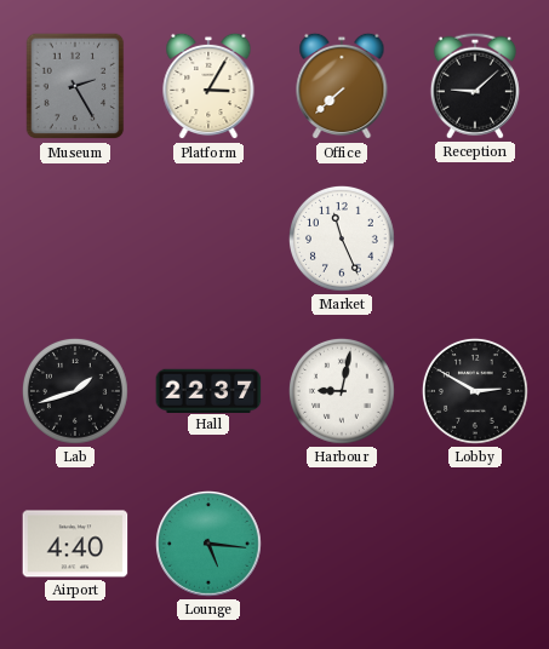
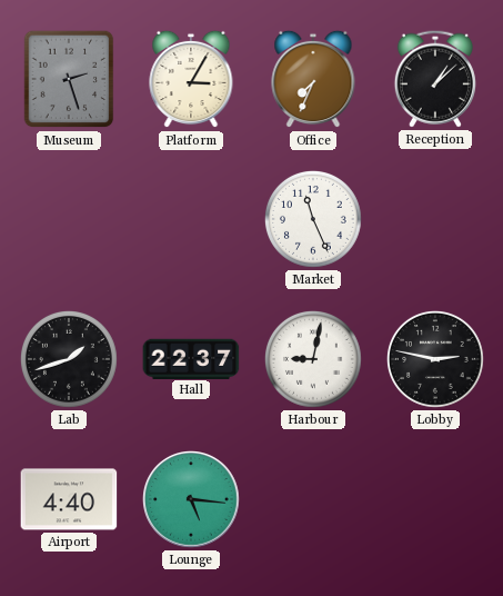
Museum: 2:25 -> 2:27
Office: 7:38 -> 7:34
Reception: 9:08 -> 1:08
Lobby: 2:50 -> 2:47
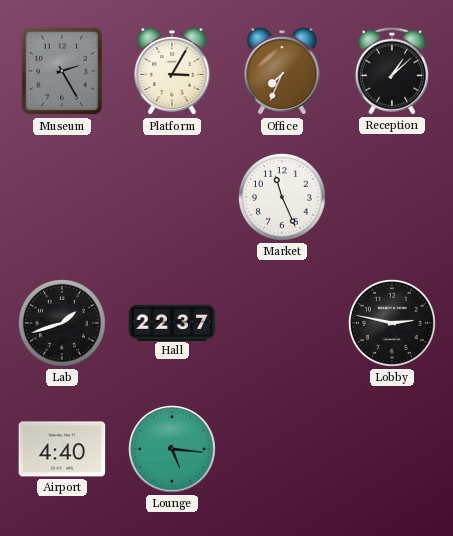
Museum: 2:27 -> 2:25
Harbour: 9:02 -> none
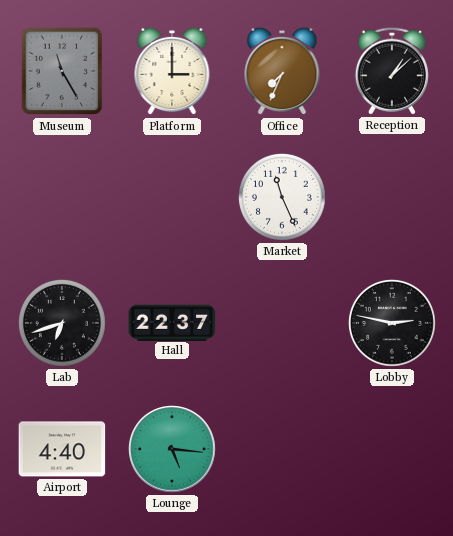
Museum: 2:25 -> 11:25
Platform: 3:05 -> 3:00
Lab: 1:42 -> 6:42
